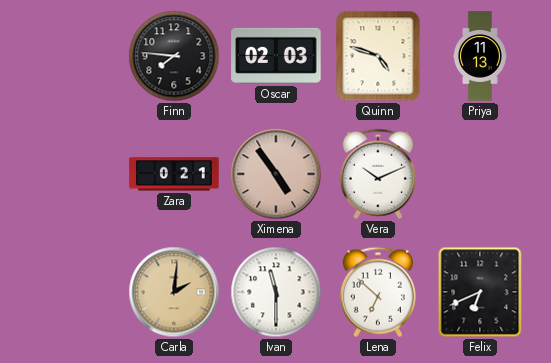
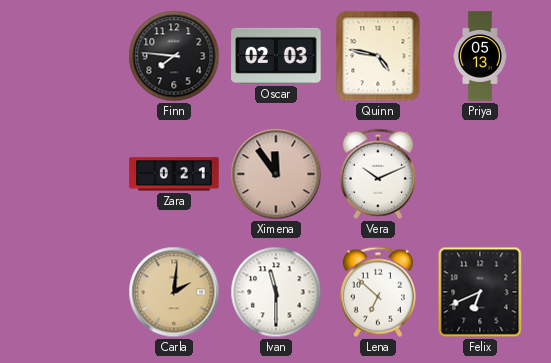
Quinn: 4:48 -> 4:47
Priya: 11:13 -> 05:13
Ximena: 4:54 -> 11:54
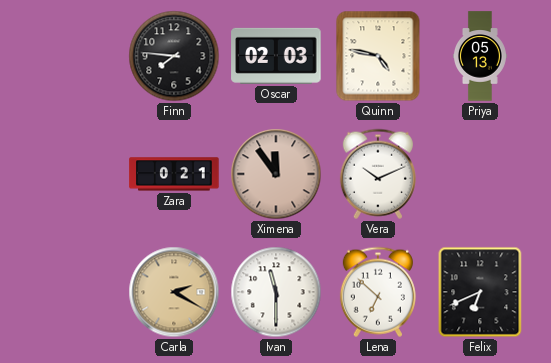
Carla: 2:01 -> 2:20
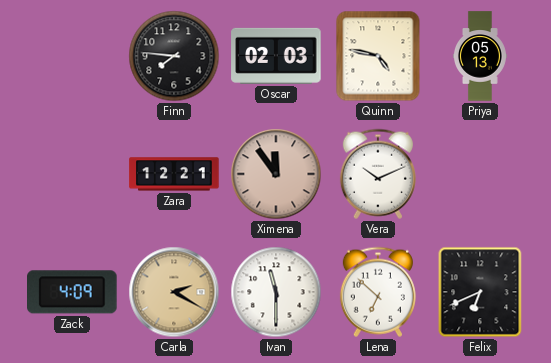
Zara: 0:21 -> 12:21
Zack: none -> 4:09
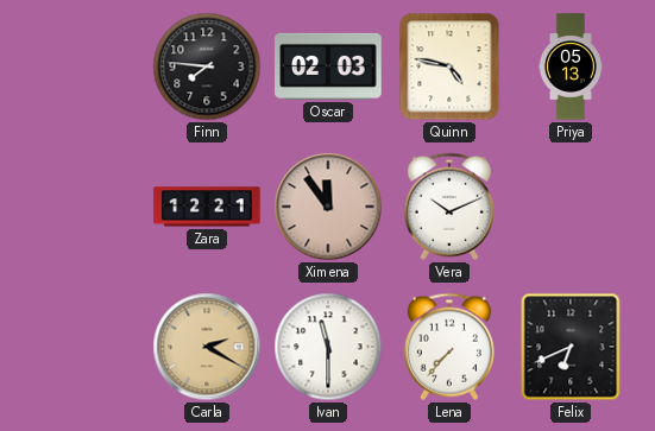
Zack: 4:09 -> none
Lena: 6:52 -> 7:37
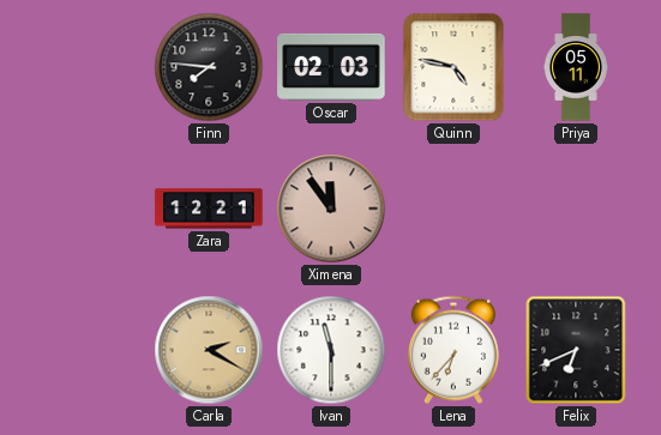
Priya: 05:13 -> 05:11
Vera: 10:11 -> none
Lena: 7:37 -> 6:37
